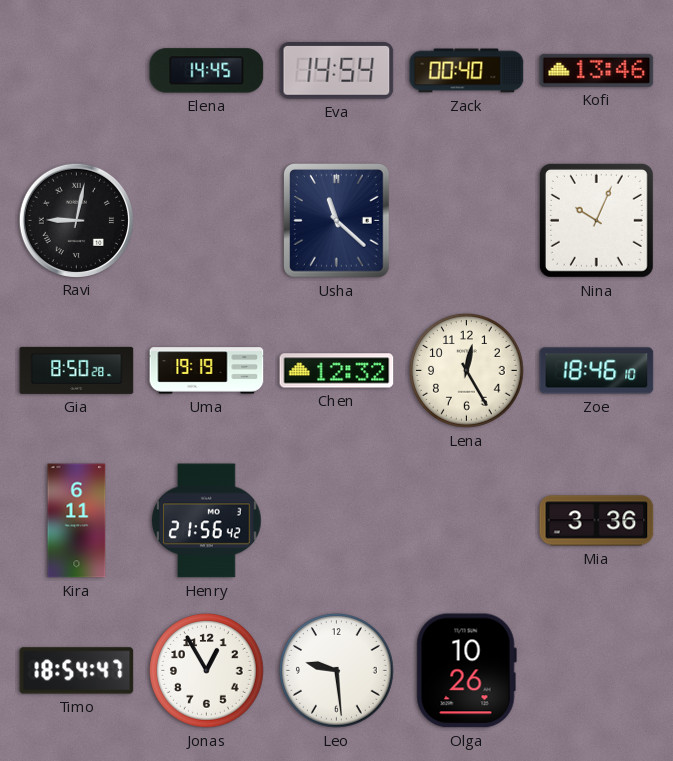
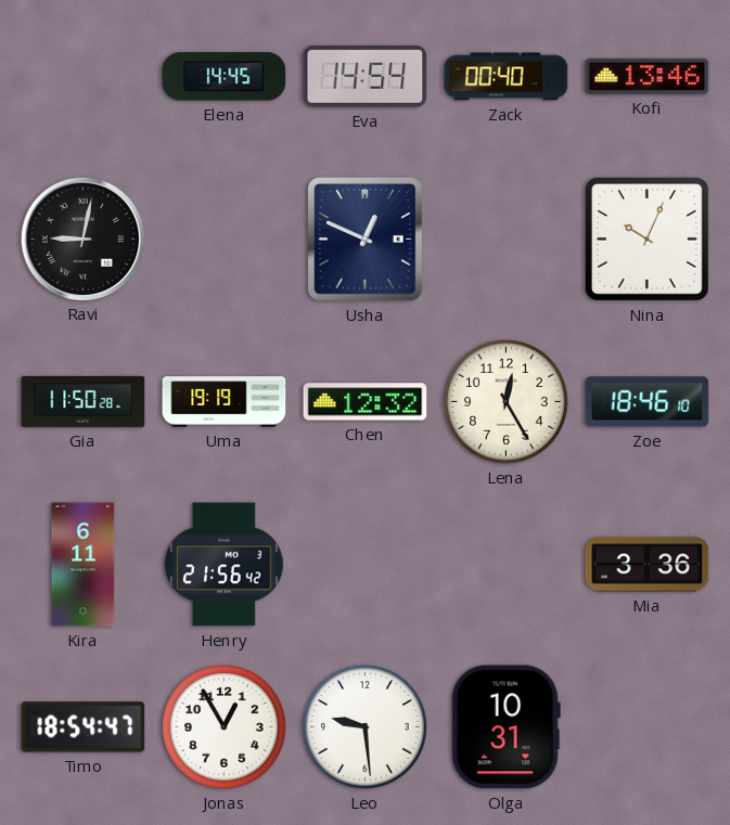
Usha: 11:22 -> 12:49
Gia: 8:50 -> 11:50
Olga: 10:26 -> 10:31
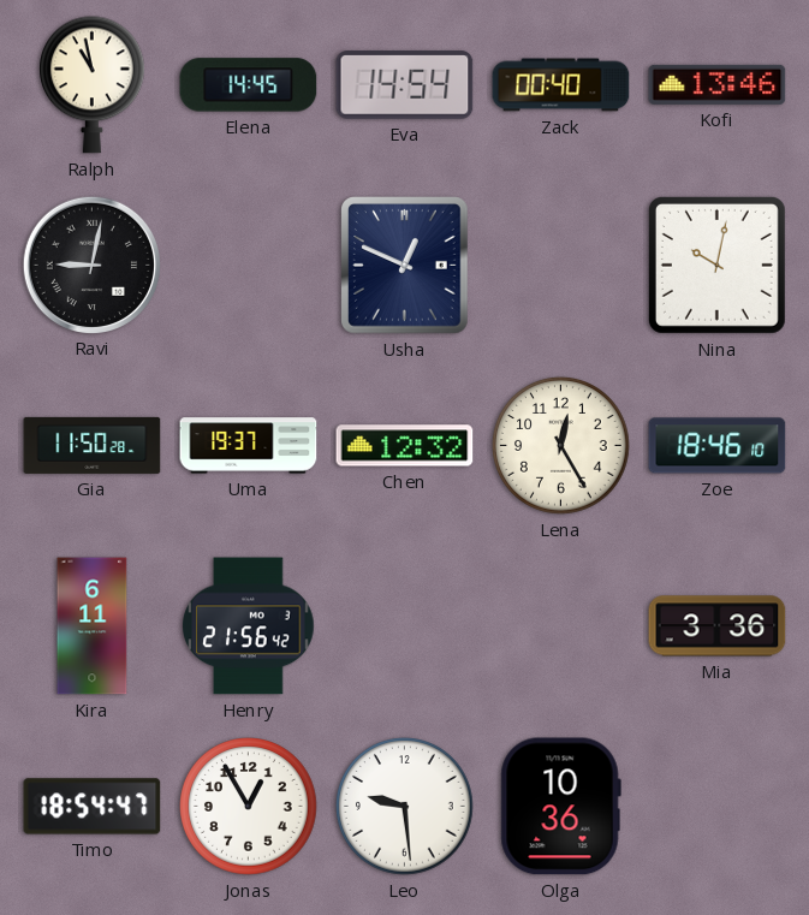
Ralph: none -> 10:58
Nina: 10:04 -> 10:02
Uma: 19:19 -> 19:37
Olga: 10:31 -> 10:36
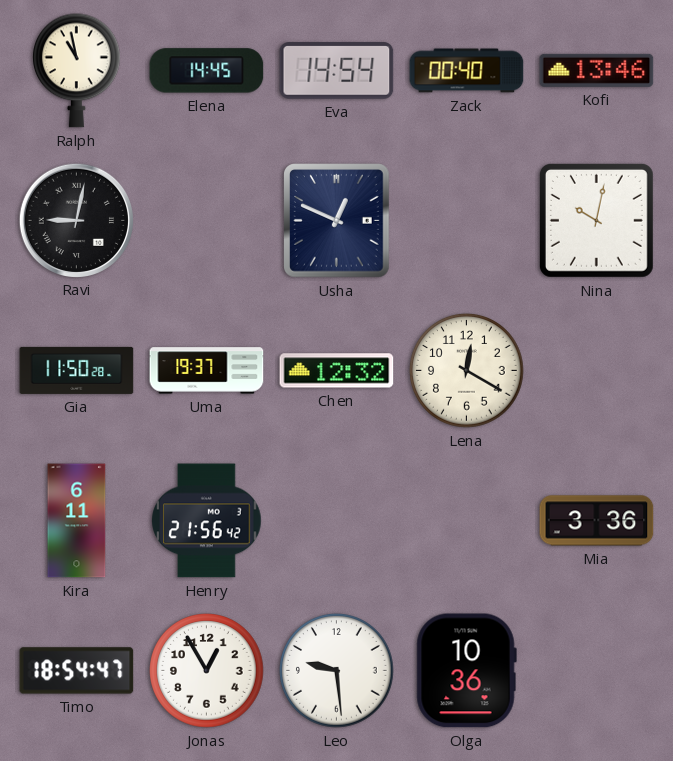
Lena: 12:25 -> 12:20
Zoe: 18:46 -> none
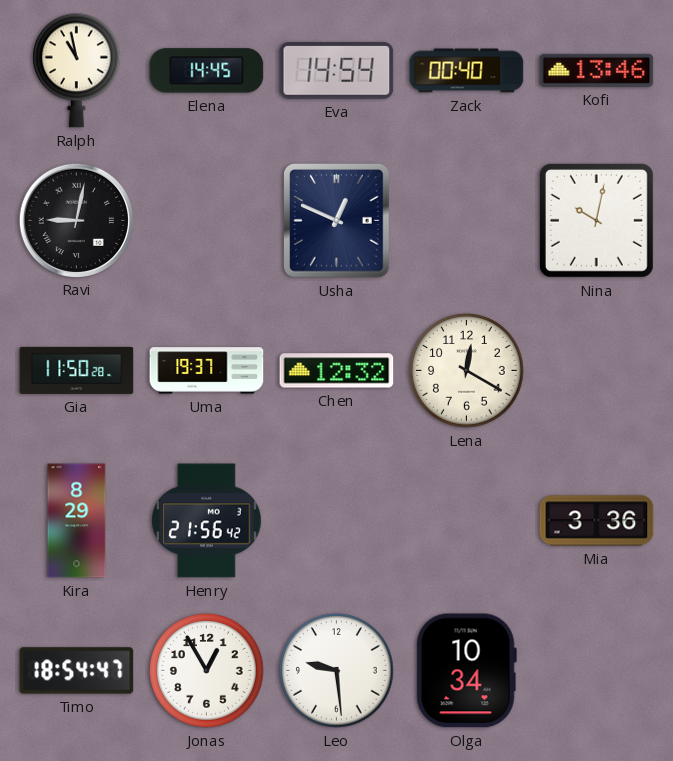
Kira: 6:11 -> 8:29
Olga: 10:36 -> 10:34
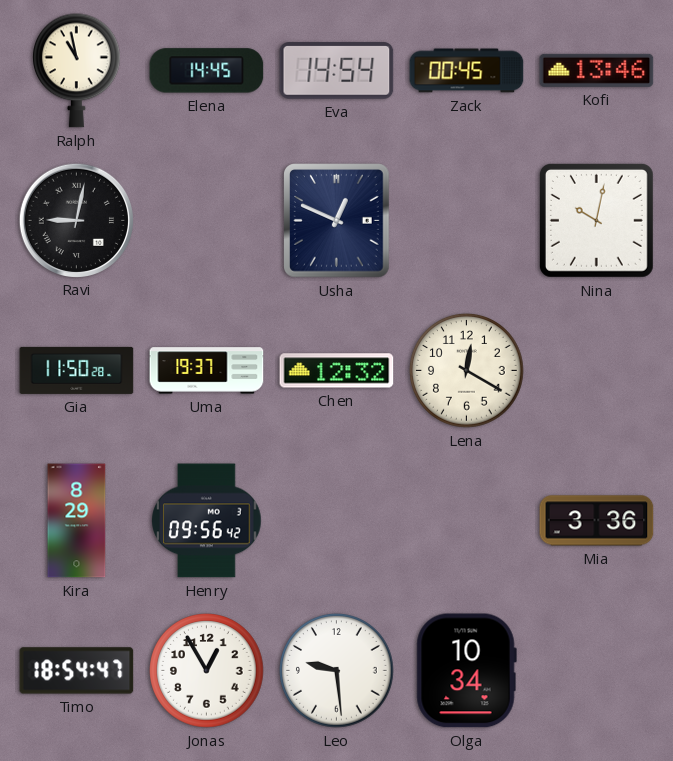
Zack: 00:40 -> 00:45
Henry: 21:56 -> 09:56
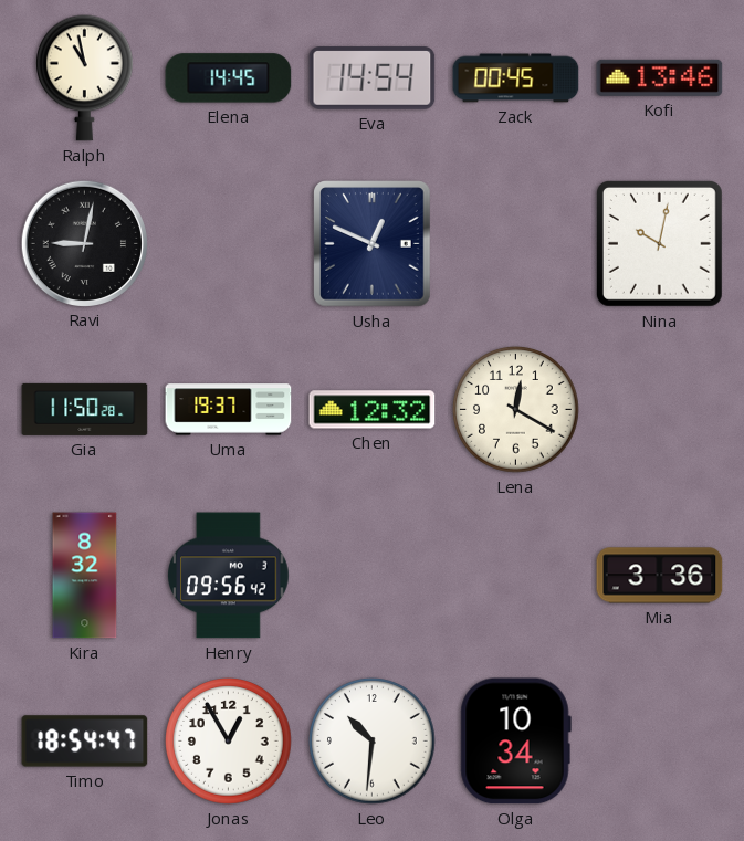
Kira: 8:29 -> 8:32
Leo: 9:29 -> 10:31
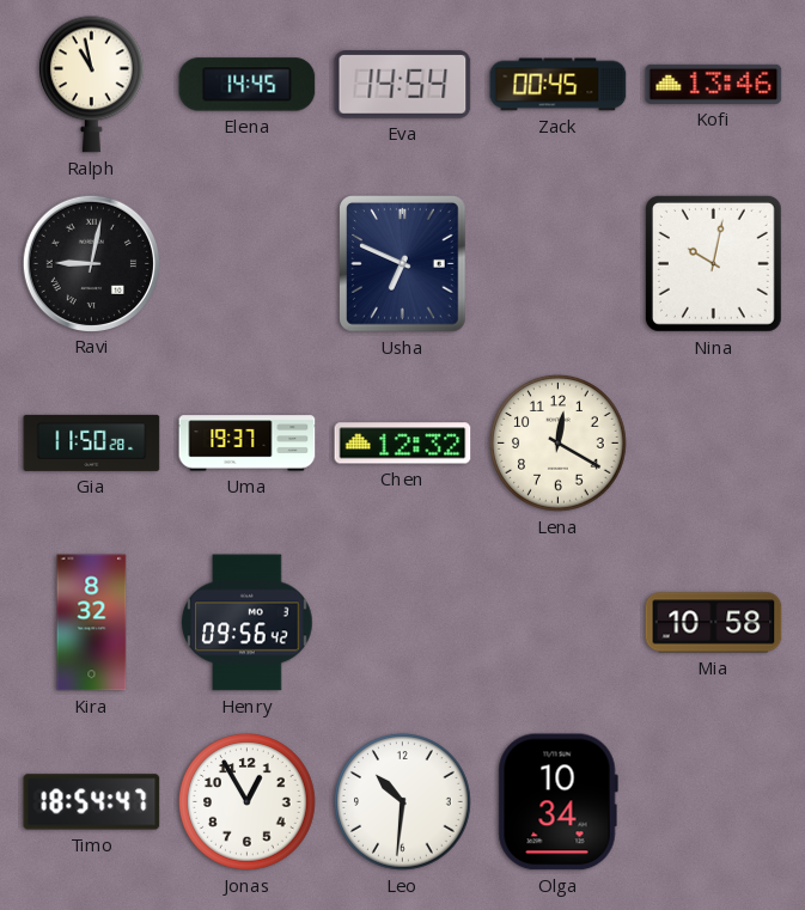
Usha: 12:49 -> 6:49
Mia: 3:36 -> 10:58
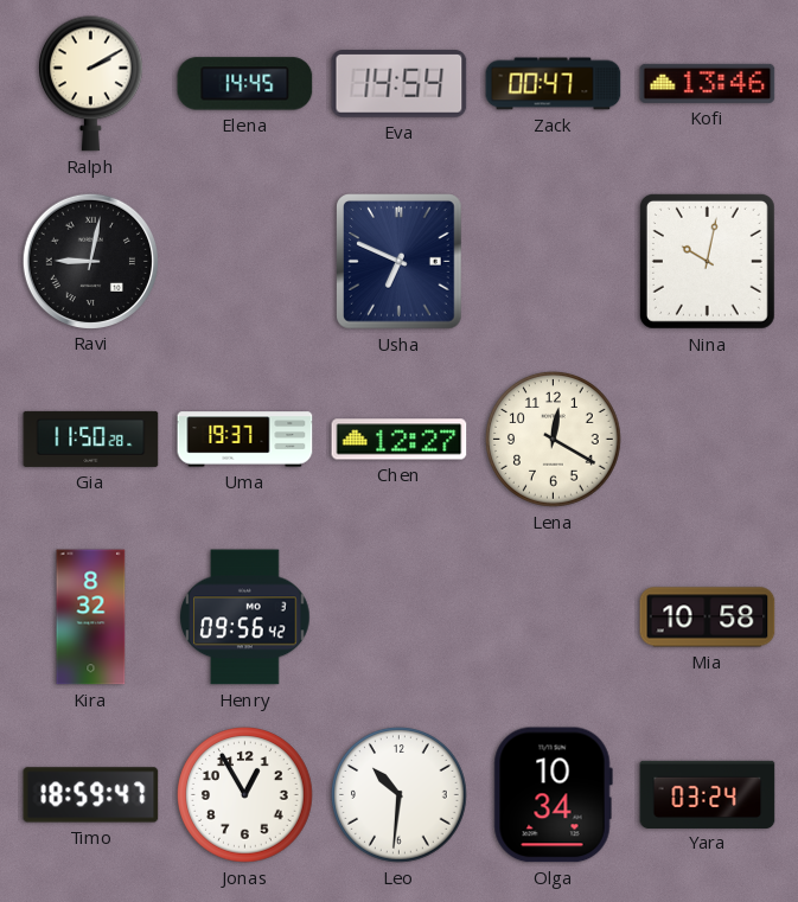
Ralph: 10:58 -> 2:10
Zack: 00:45 -> 00:47
Chen: 12:32 -> 12:27
Timo: 18:54 -> 18:59
Yara: none -> 03:24
